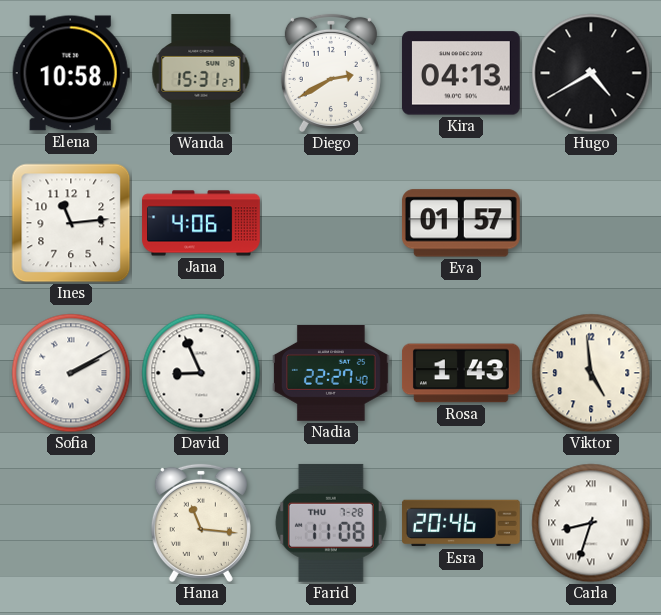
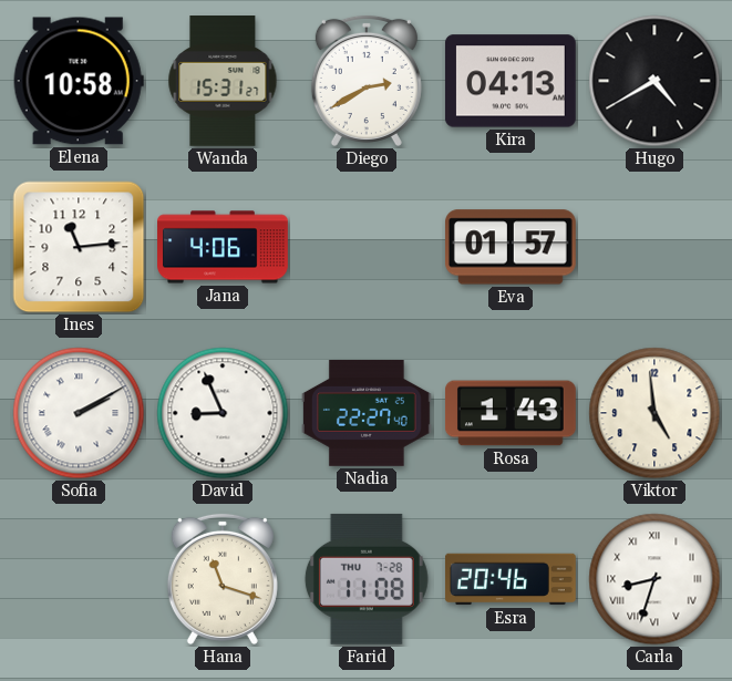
Hana: 11:16 -> 11:18
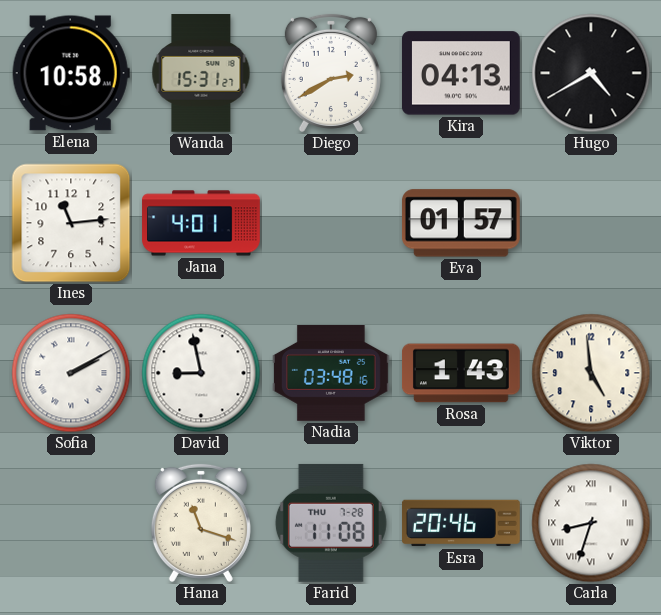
Jana: 4:06 -> 4:01
David: 8:56 -> 8:58
Nadia: 22:27 -> 03:48
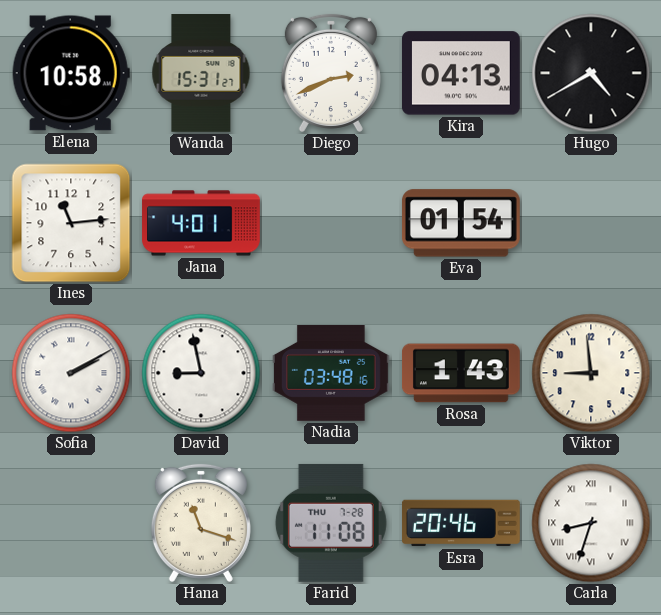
Diego: 2:40 -> 2:41
Eva: 01:57 -> 01:54
Viktor: 4:59 -> 8:59
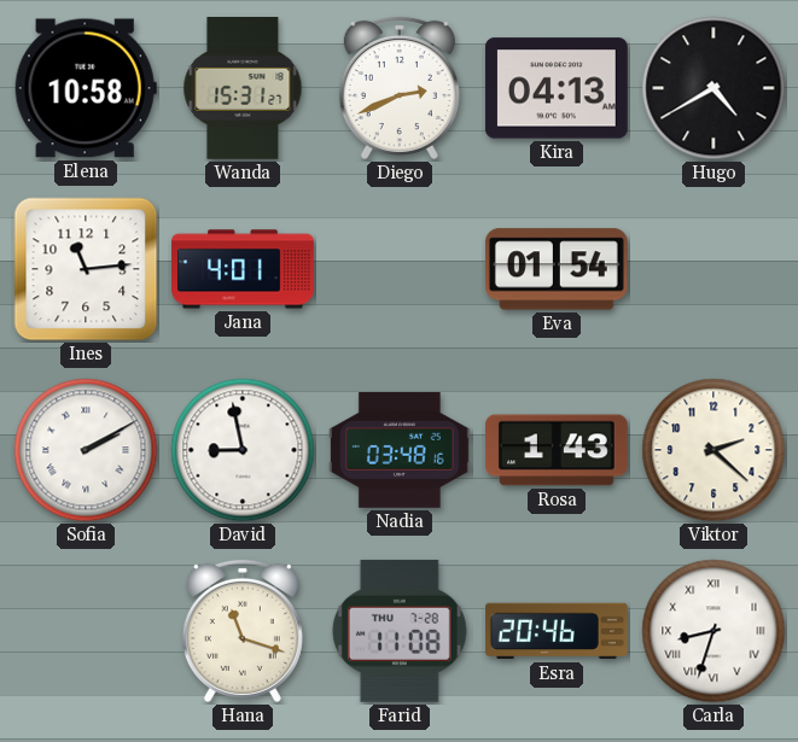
Viktor: 8:59 -> 2:22
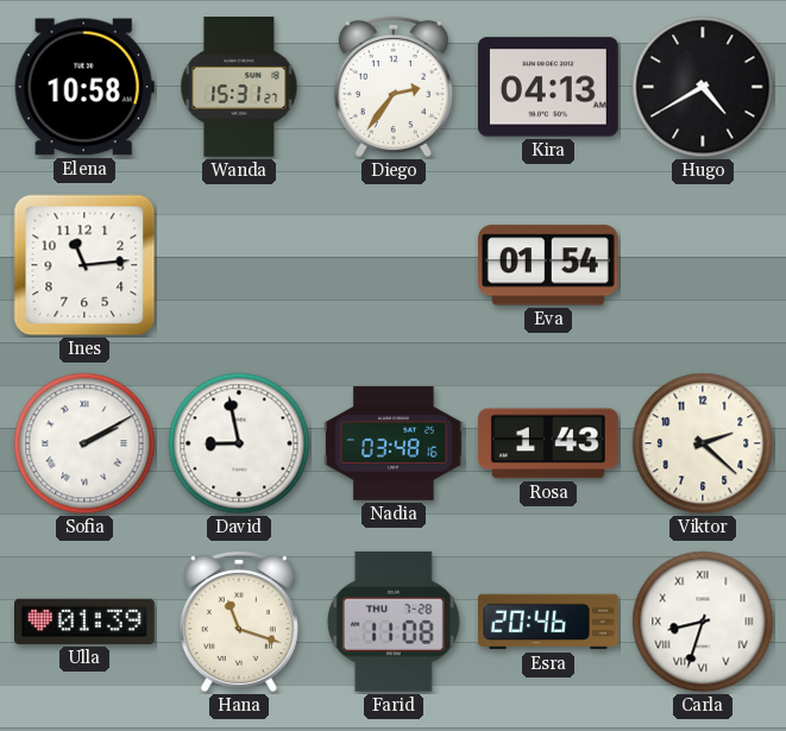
Diego: 2:41 -> 2:36
Jana: 4:01 -> none
Ulla: none -> 01:39
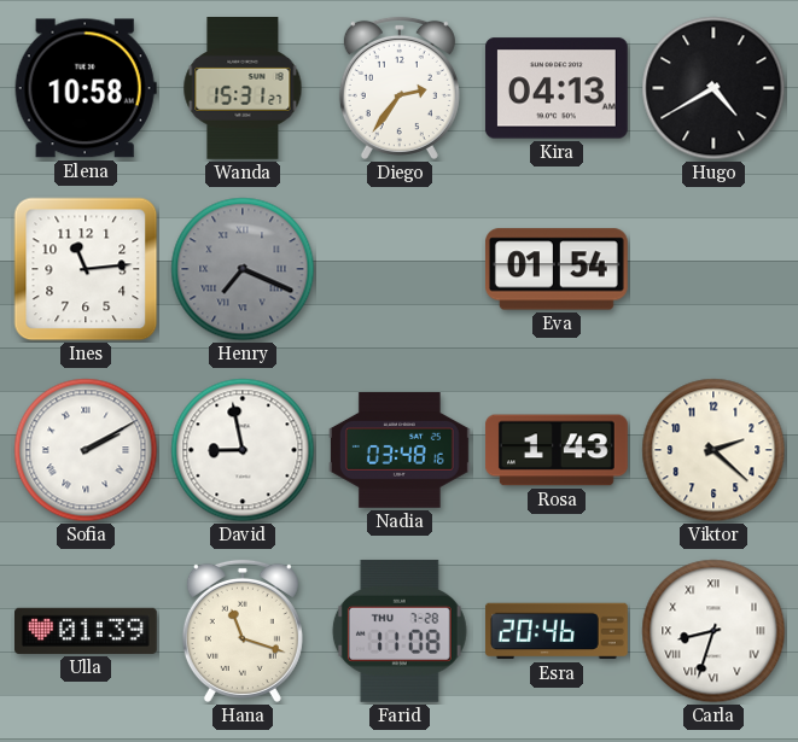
Henry: none -> 7:19
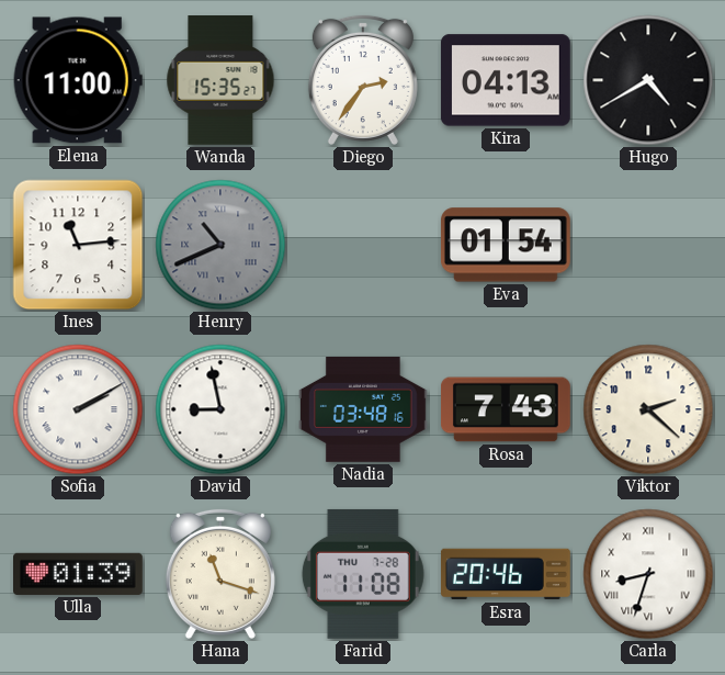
Elena: 10:58 -> 11:00
Wanda: 15:31 -> 15:35
Henry: 7:19 -> 10:41
Rosa: 1:43 -> 7:43
